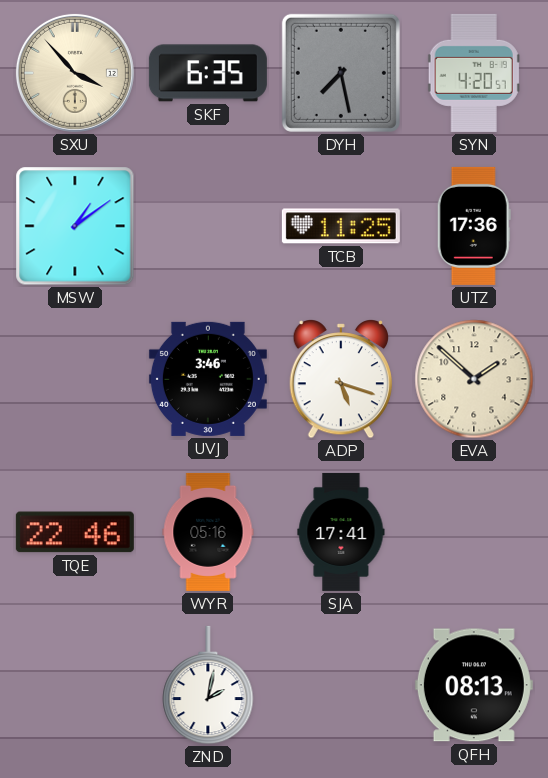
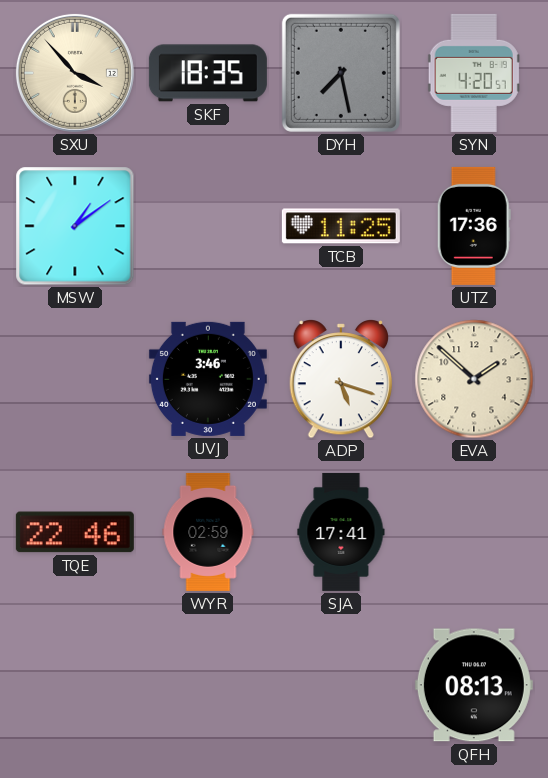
SKF: 6:35 -> 18:35
WYR: 05:16 -> 02:59
ZND: 2:02 -> none
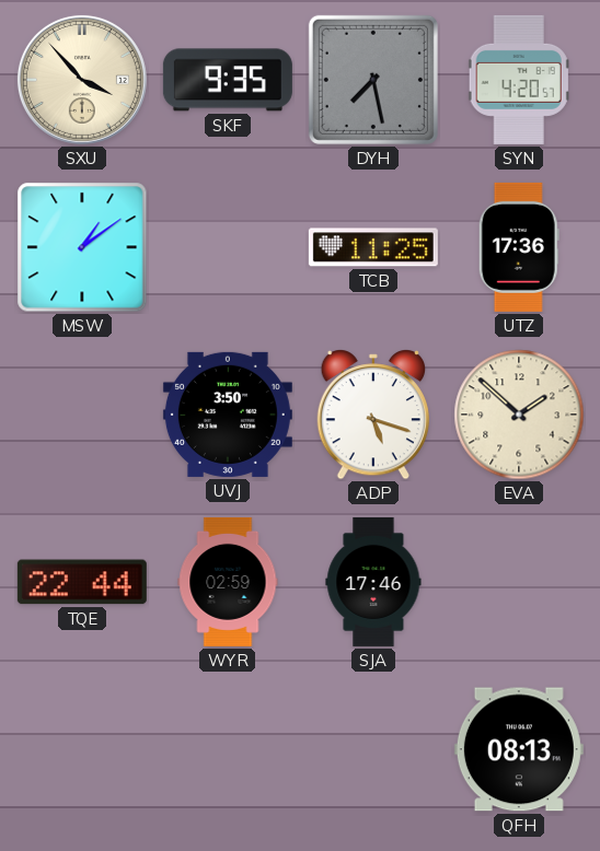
SKF: 18:35 -> 9:35
UVJ: 3:46 -> 3:50
TQE: 22:46 -> 22:44
SJA: 17:41 -> 17:46
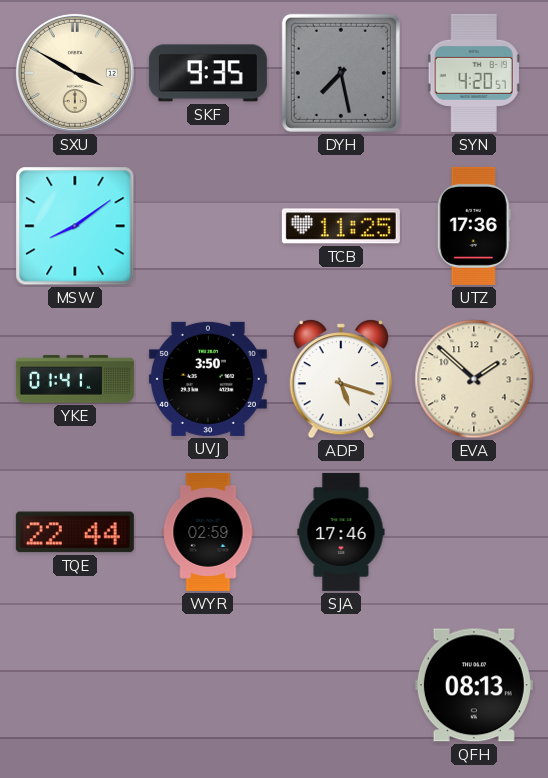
SXU: 3:53 -> 3:50
MSW: 1:09 -> 8:09
YKE: none -> 01:41
